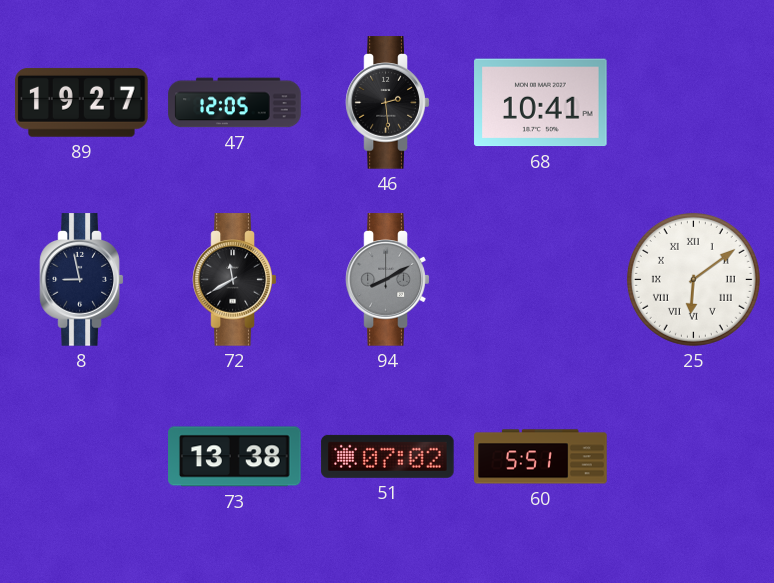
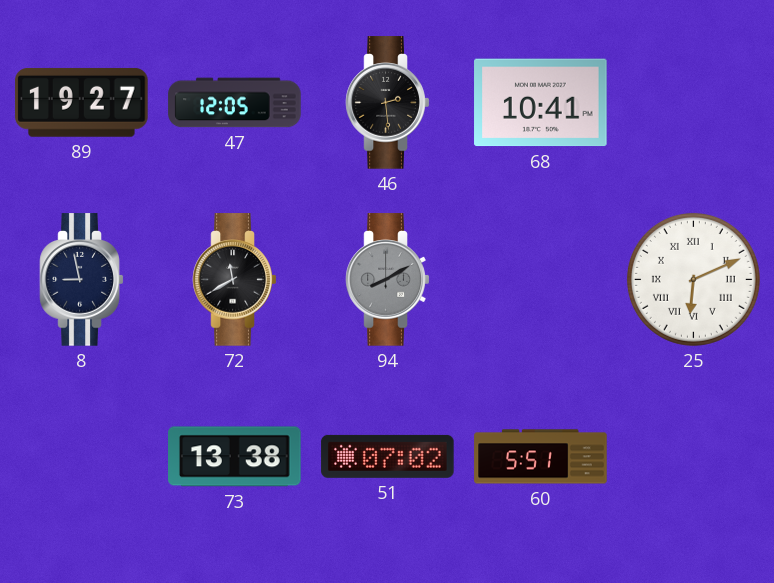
25: 6:09 -> 6:11
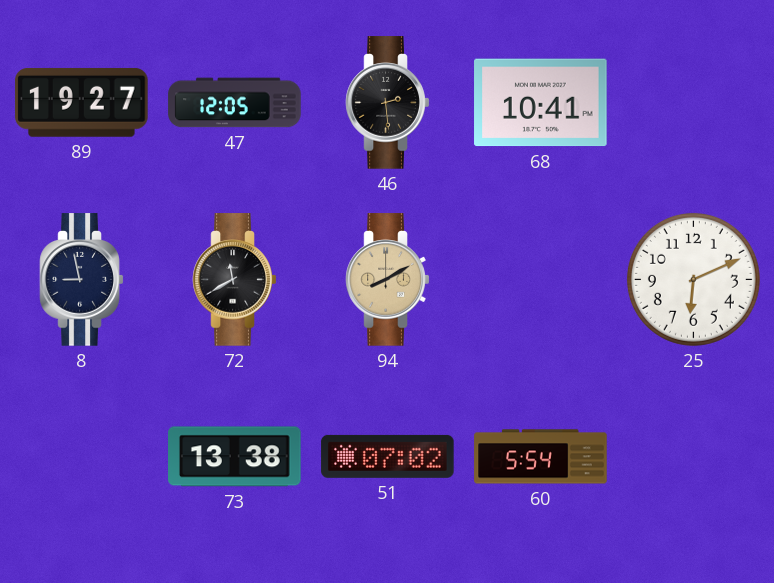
94 dial: grey -> champagne
25 numerals: Roman -> Arabic
60: 5:51 -> 5:54
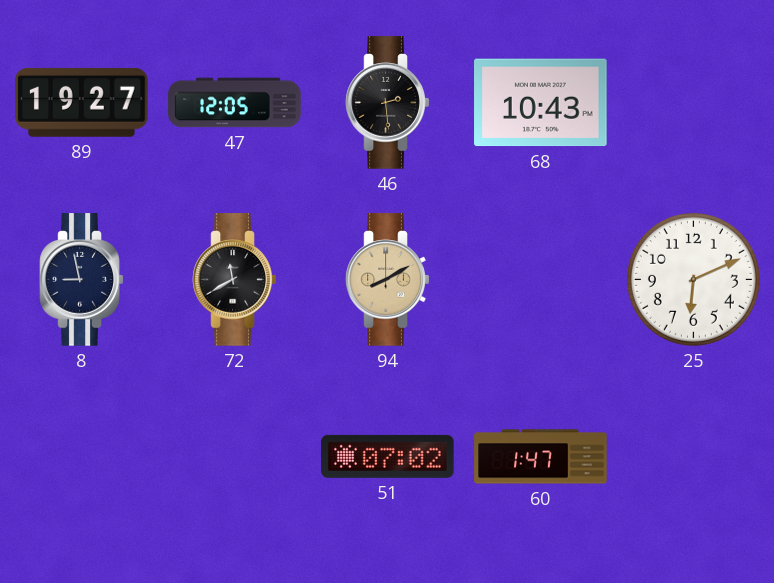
68: 10:41 -> 10:43
73: 13:38 -> none
60: 5:54 -> 1:47
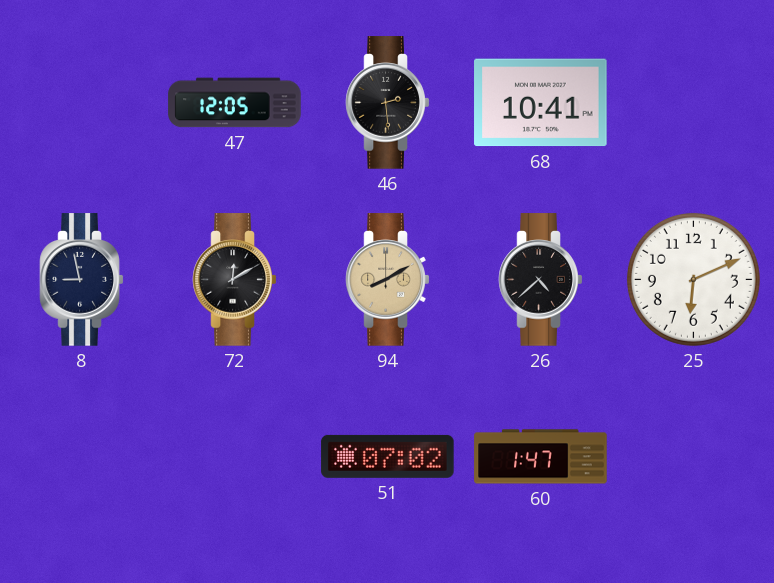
89: 19:27 -> none
68: 10:43 -> 10:41
72: 11:40 -> 12:10
26: none -> 4:38
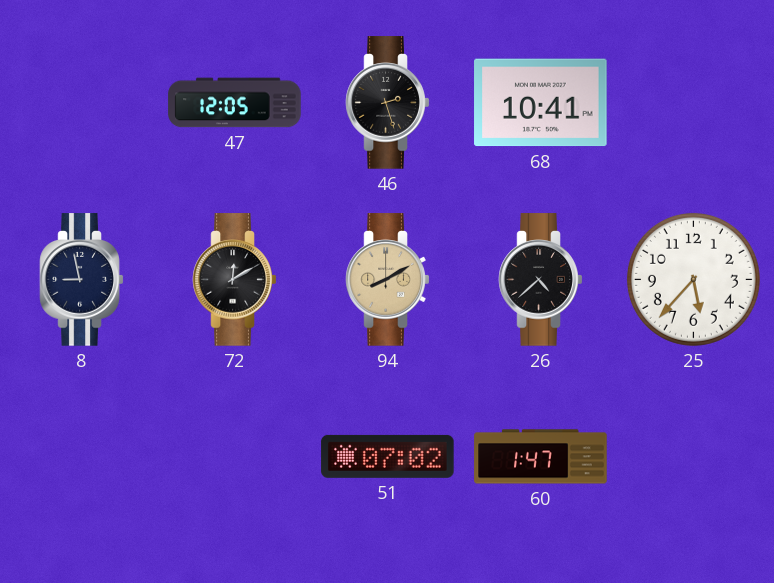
46: 2:29 -> 2:27
25: 6:11 -> 5:37
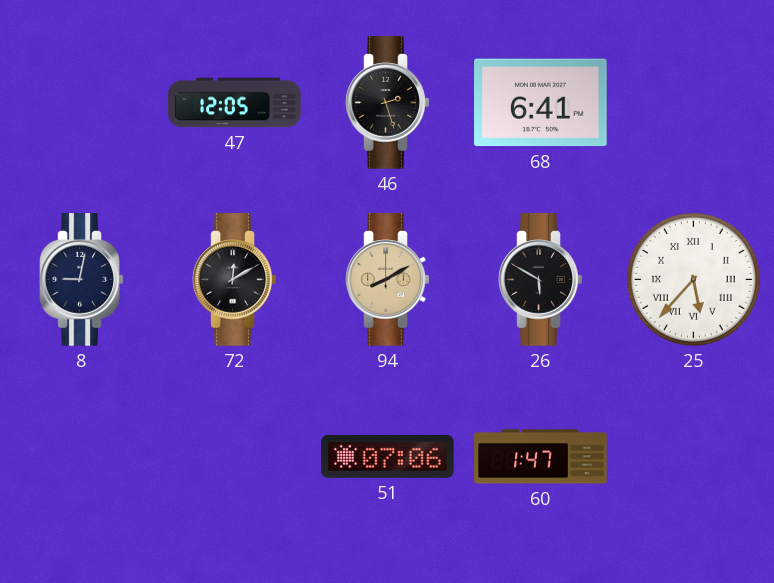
68: 10:41 -> 6:41
8: 8:58 -> 9:02
26: 4:38 -> 5:50
25 numerals: Arabic -> Roman
51: 07:02 -> 07:06
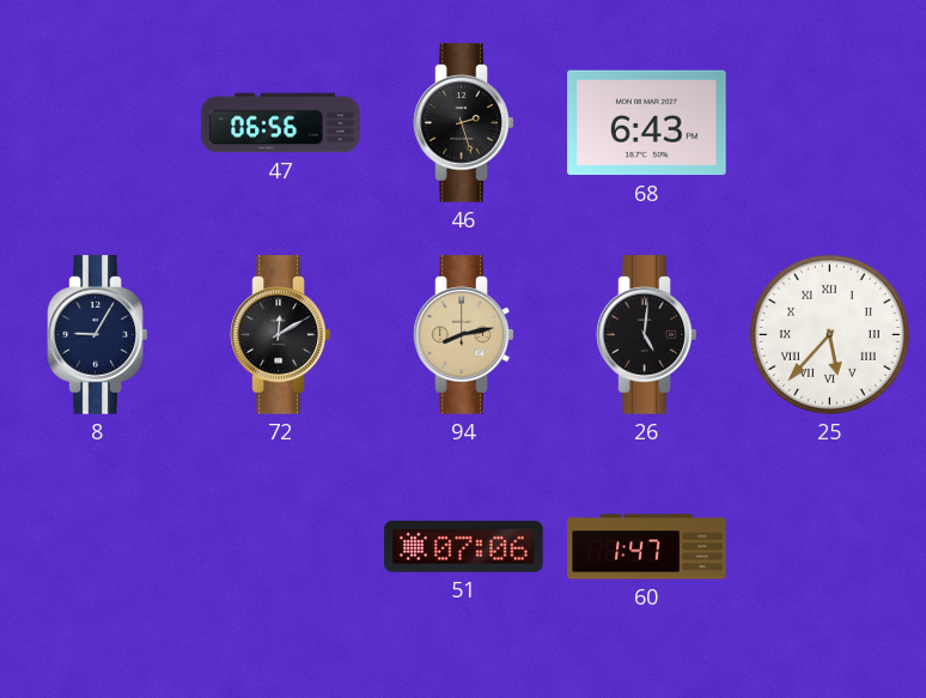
47: 12:05 -> 06:56
68: 6:41 -> 6:43
8: 9:02 -> 9:05
94: 8:10 -> 8:13
26: 5:50 -> 5:01
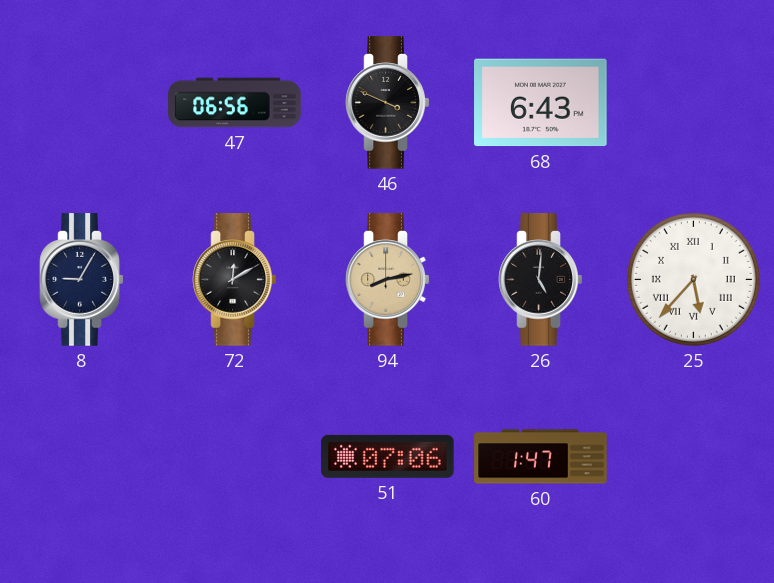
46: 2:27 -> 3:49
